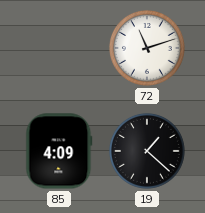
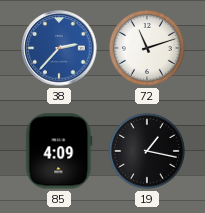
38: none -> 2:37
19: 1:22 -> 1:17
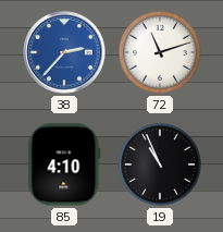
85: 4:09 -> 4:10
19: 1:17 -> 10:56
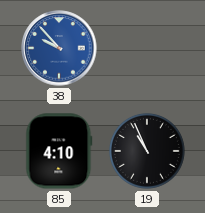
38: 2:37 -> 9:53
72: 11:12 -> none
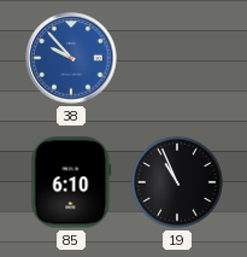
85: 4:10 -> 6:10
